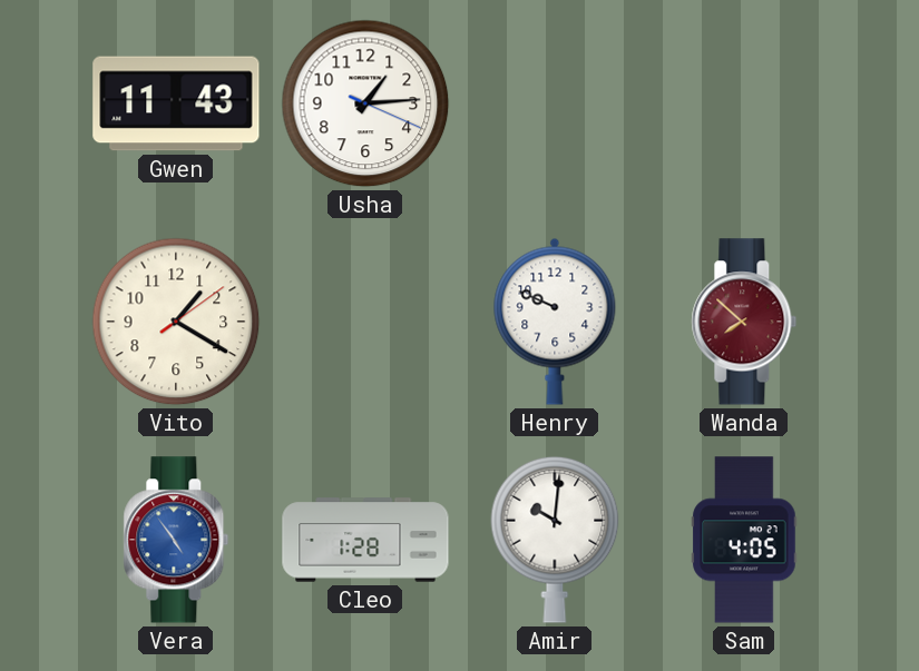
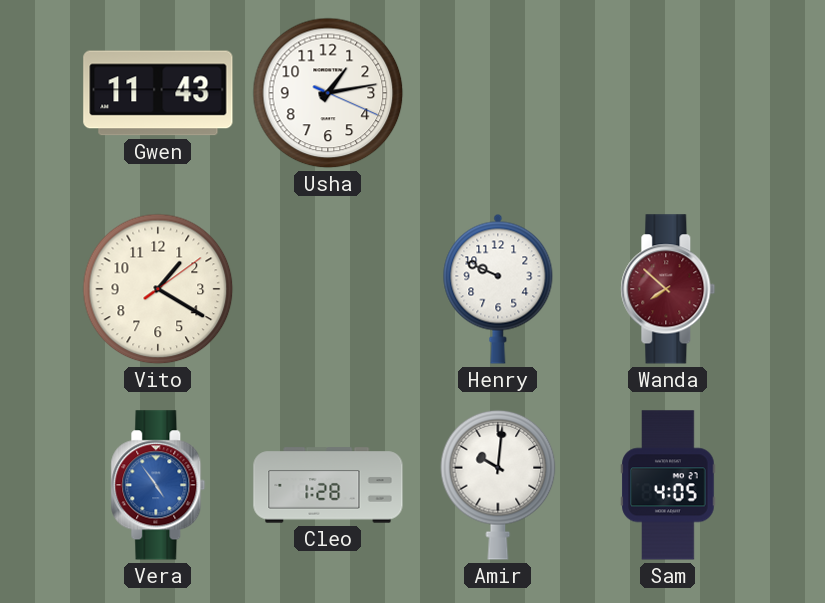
Usha: 1:14 -> 1:13
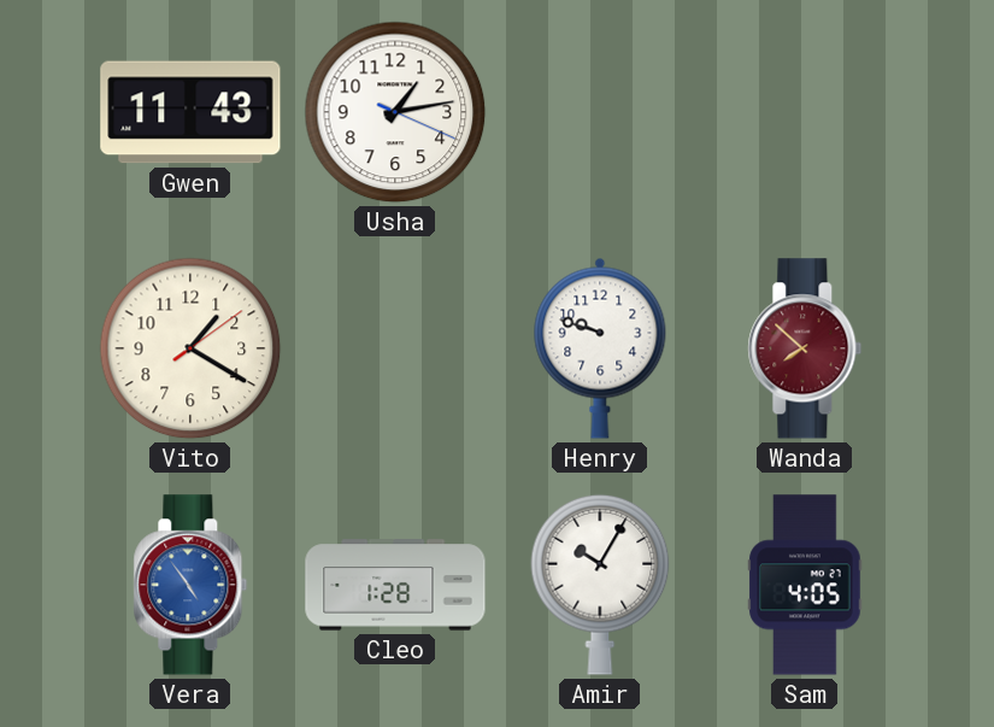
Henry: 9:49 -> 9:48
Amir: 10:01 -> 10:05
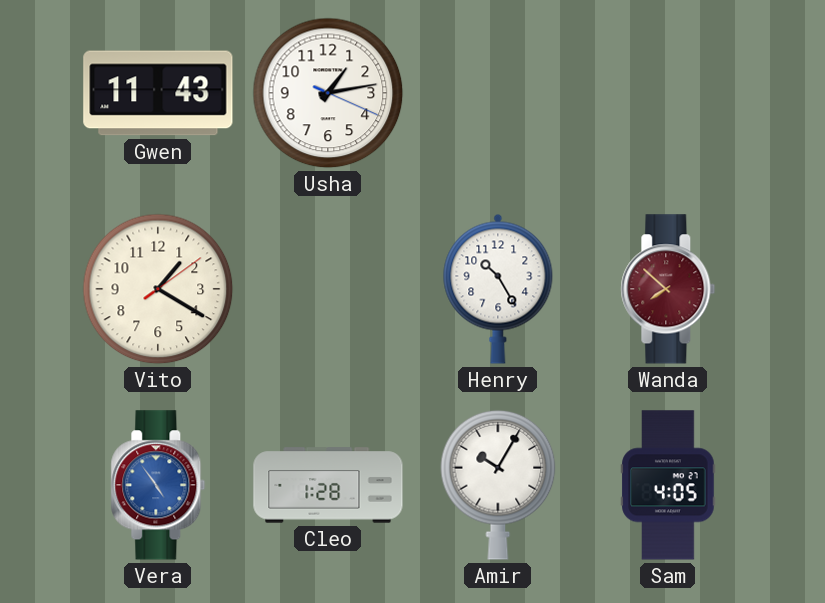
Henry: 9:48 -> 10:25
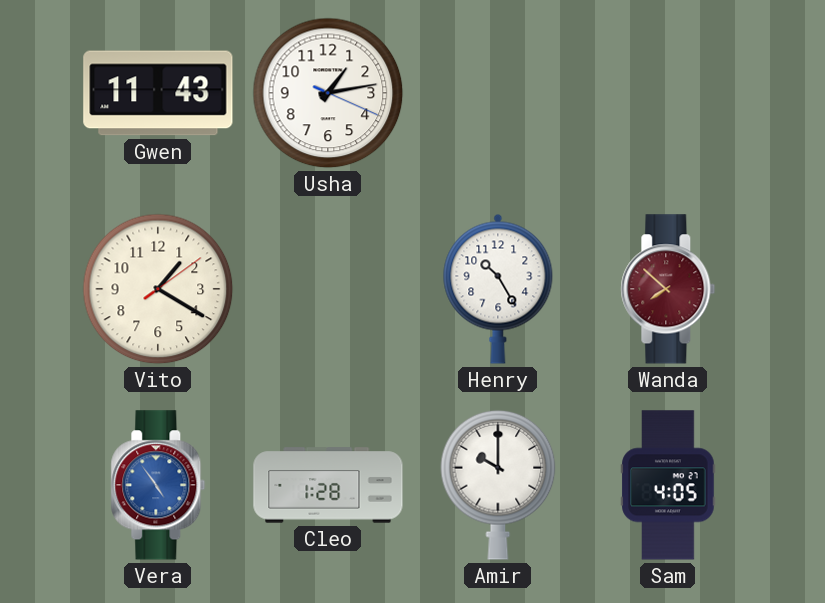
Amir: 10:05 -> 10:00
